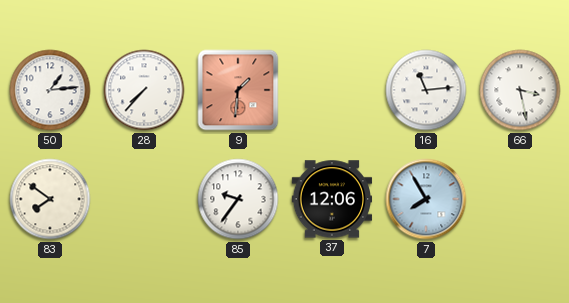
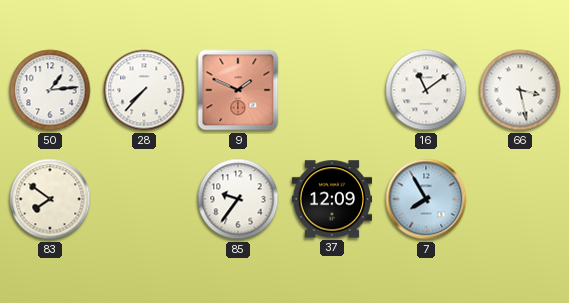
9: 1:31 -> 1:49
16: 11:14 -> 11:09
37: 12:06 -> 12:09
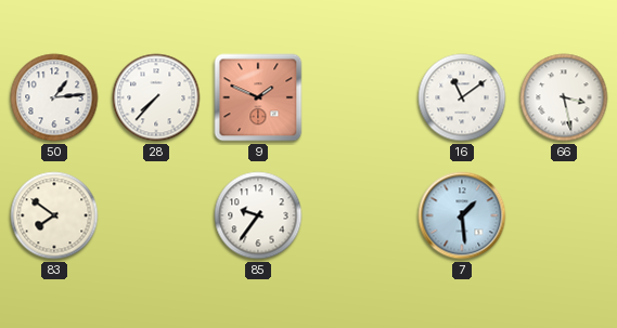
37: 12:09 -> none
7: 7:55 -> 1:29
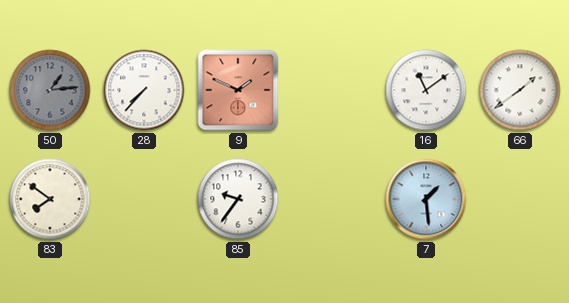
50 dial: white -> grey
66: 3:28 -> 1:39
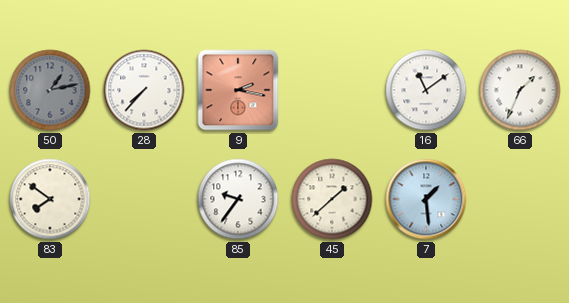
50: 1:14 -> 1:13
9: 1:49 -> 2:17
66: 1:39 -> 1:34
45: none -> 1:38
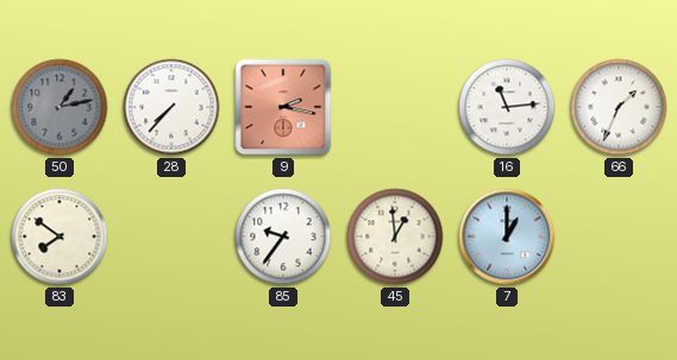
16: 11:09 -> 11:14
45: 1:38 -> 12:59
7: 1:29 -> 1:00
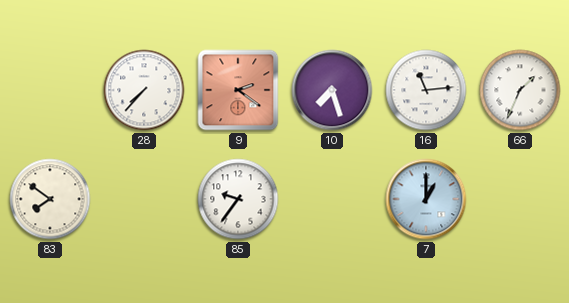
50: 1:13 -> none
9: 2:17 -> 2:21
10: none -> 7:27
45: 12:59 -> none
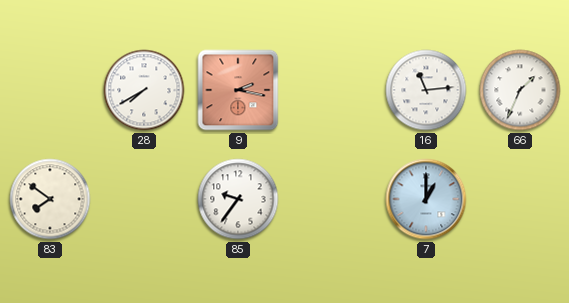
28: 7:37 -> 7:40
9: 2:21 -> 2:17
10: 7:27 -> none
